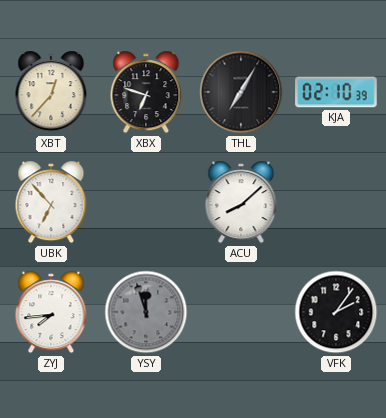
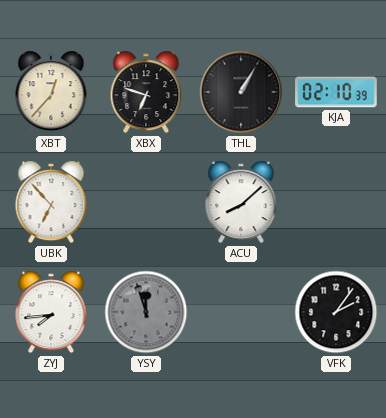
THL: 7:05 -> 1:05
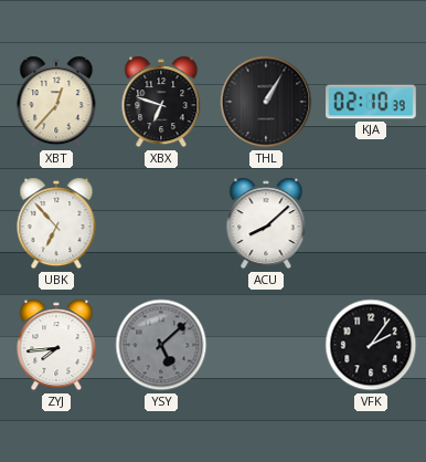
YSY: 11:57 -> 5:08
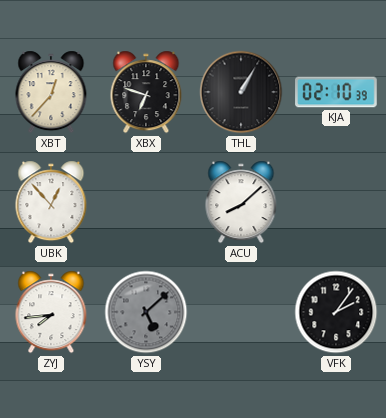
UBK: 6:53 -> 12:53
